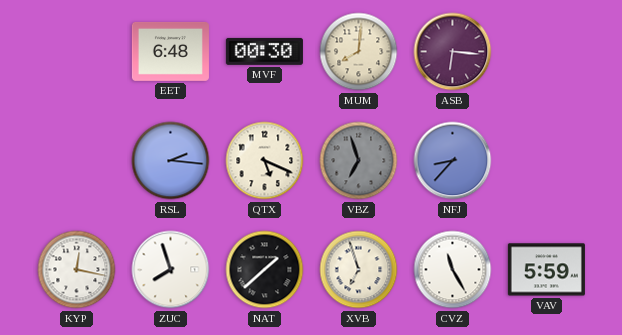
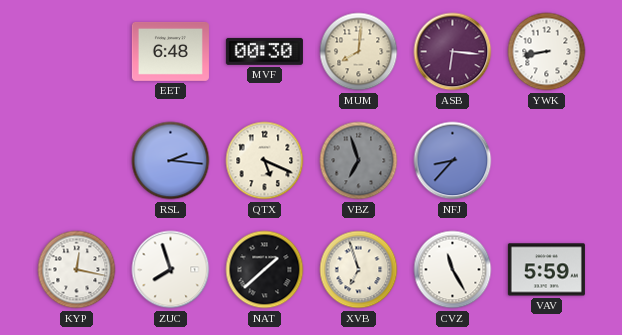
YWK: none -> 8:43
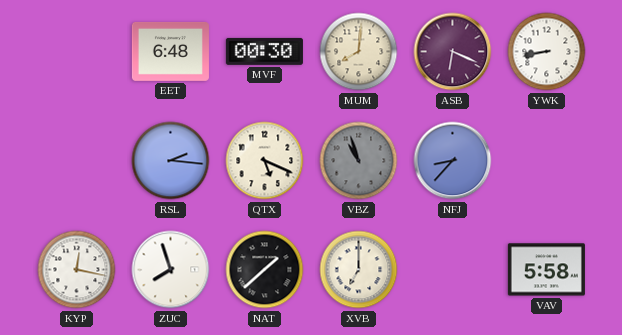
ASB: 6:16 -> 6:19
VBZ: 6:57 -> 10:57
XVB: 6:57 -> 7:00
CVZ: 11:25 -> none
VAV: 5:59 -> 5:58
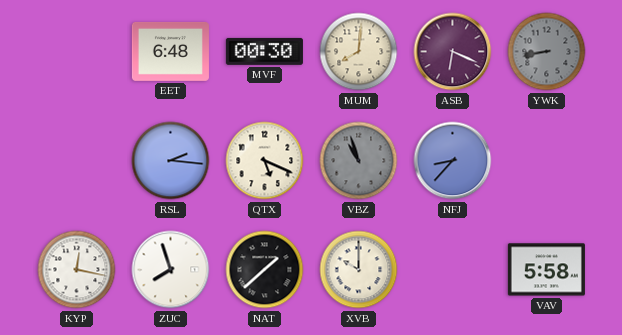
YWK dial: white -> grey
XVB: 7:00 -> 10:00
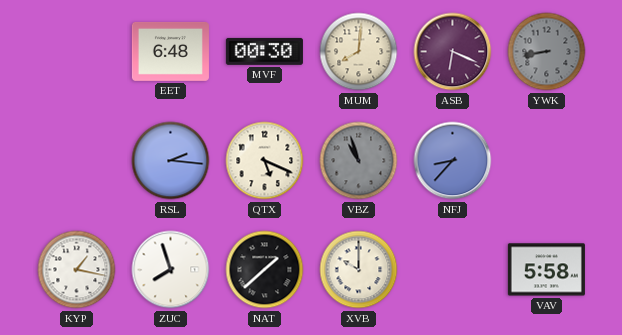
KYP: 12:17 -> 1:17
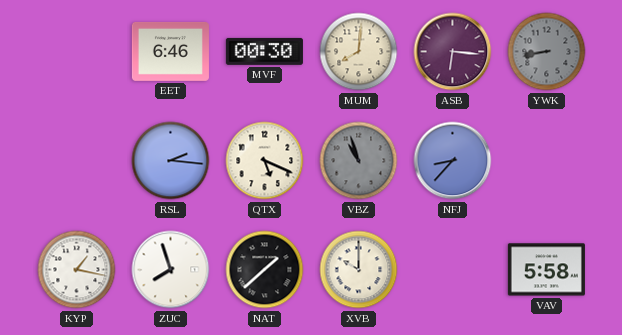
EET: 6:48 -> 6:46
ASB: 6:19 -> 6:16
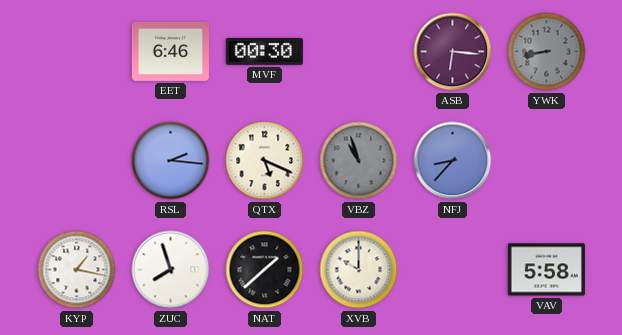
MUM: 8:01 -> none
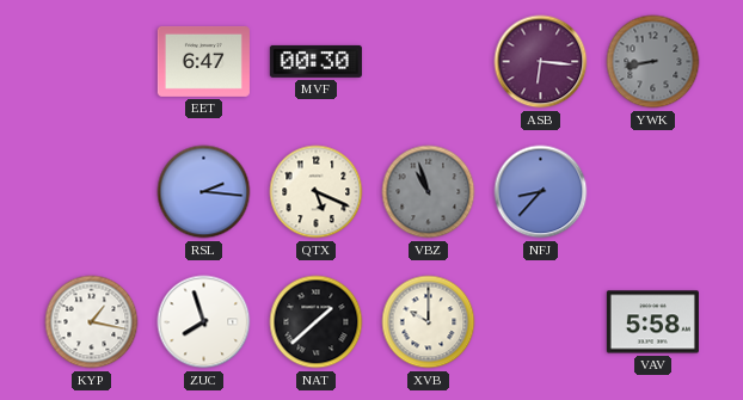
EET: 6:46 -> 6:47
